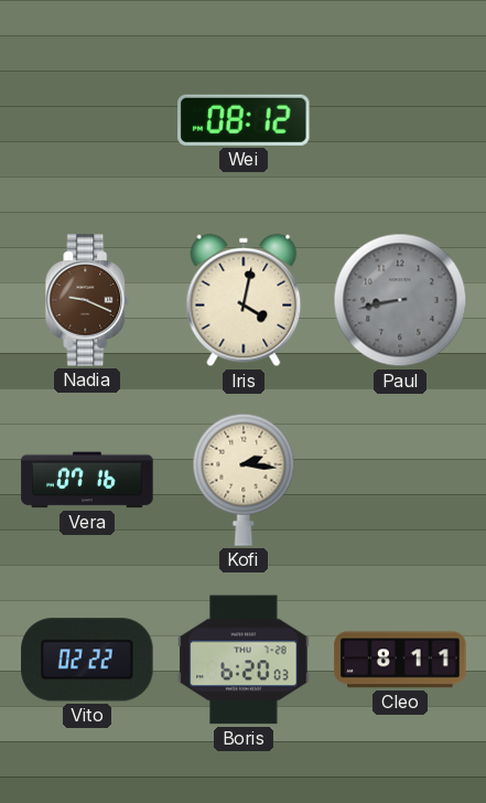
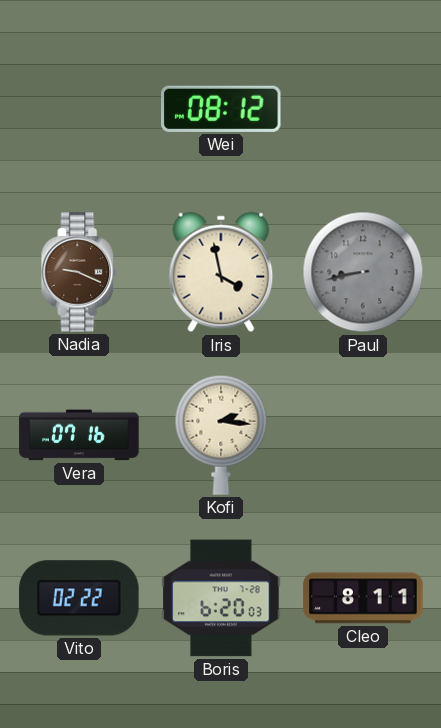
Iris: 4:02 -> 3:58
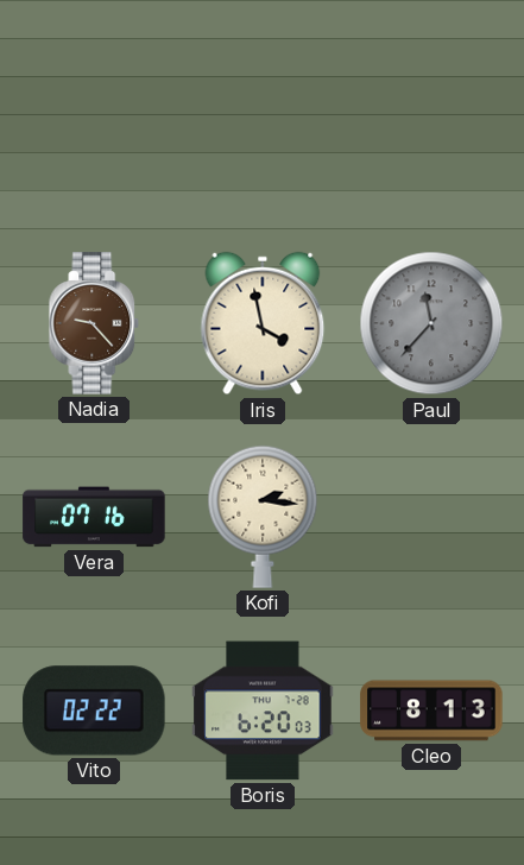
Wei: 08:12 -> none
Nadia: 9:19 -> 9:23
Paul: 8:43 -> 11:37
Cleo: 8:11 -> 8:13
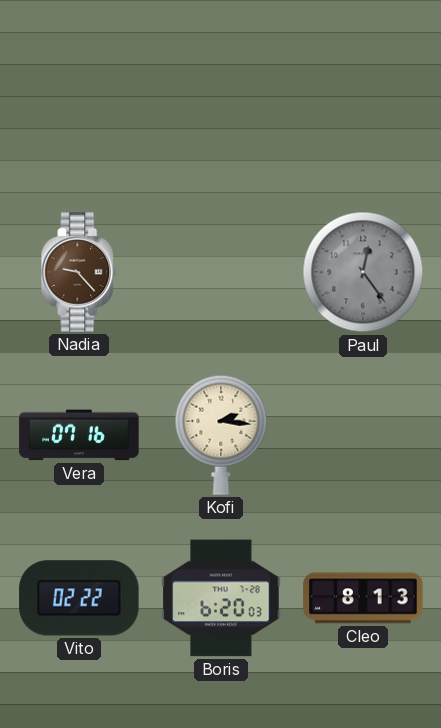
Iris: 3:58 -> none
Paul: 11:37 -> 12:24
